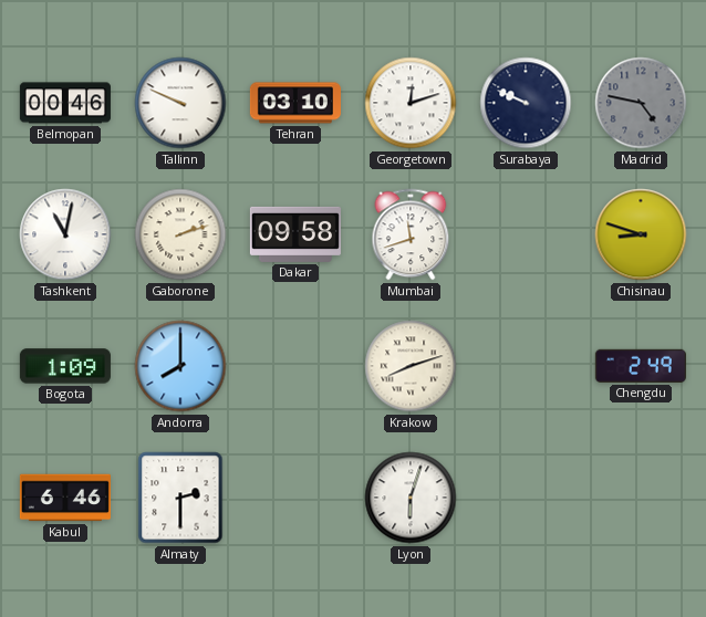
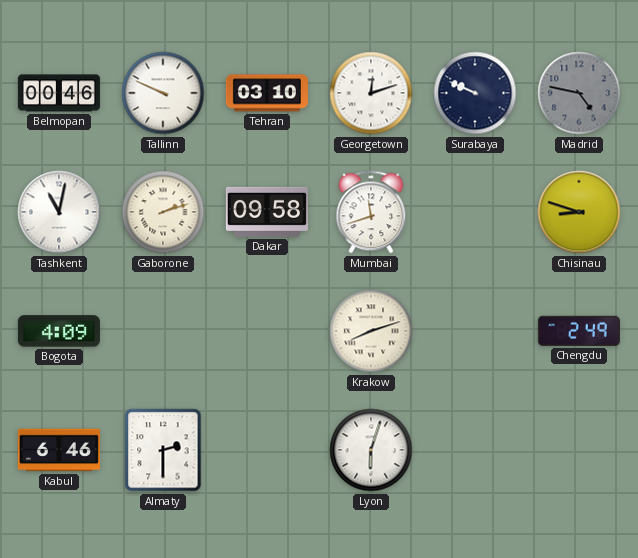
Bogota: 1:09 -> 4:09
Andorra: 8:00 -> none
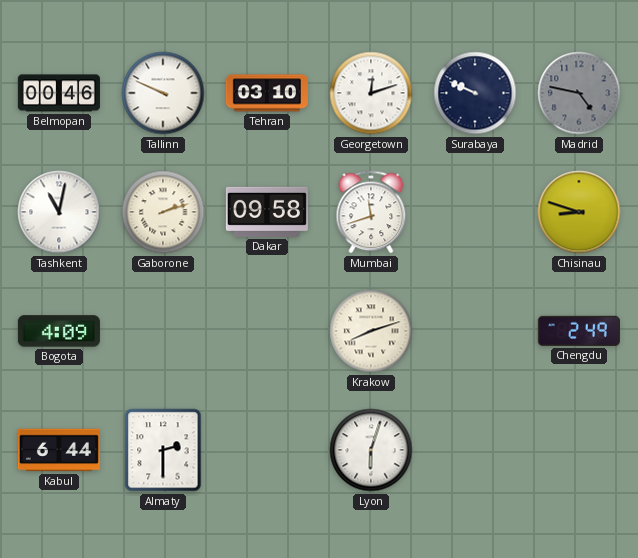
Kabul: 6:46 -> 6:44
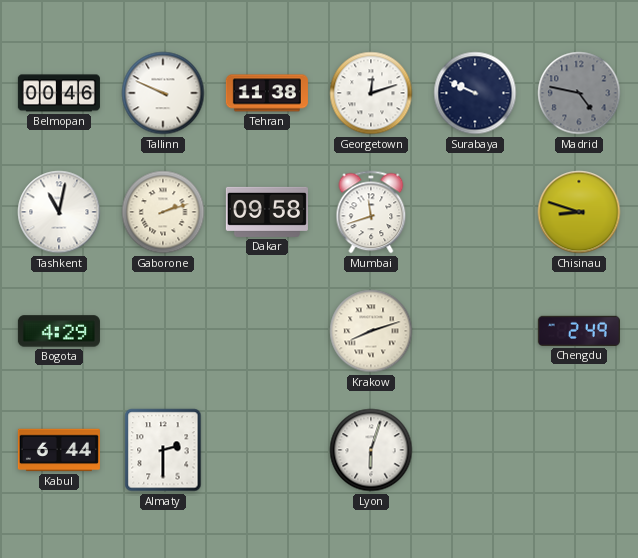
Tehran: 03:10 -> 11:38
Bogota: 4:09 -> 4:29
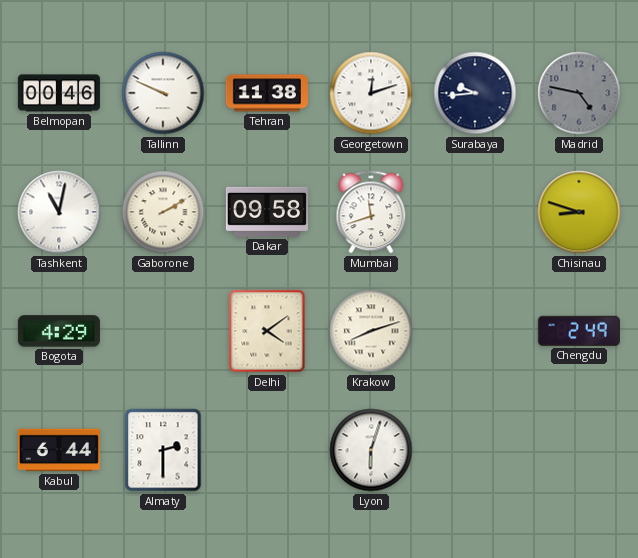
Surabaya: 9:49 -> 9:44
Gaborone: 2:12 -> 2:10
Delhi: none -> 4:09
